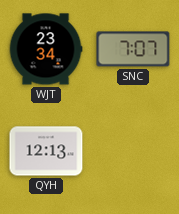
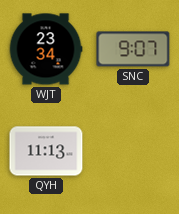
SNC: 7:07 -> 9:07
QYH: 12:13 -> 11:13
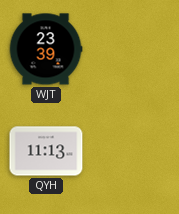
WJT: 23:34 -> 23:39
SNC: 9:07 -> none
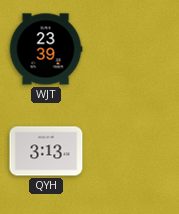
QYH: 11:13 -> 3:13
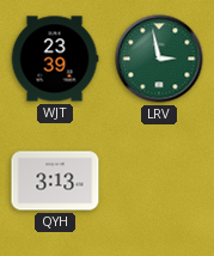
LRV: none -> 2:58
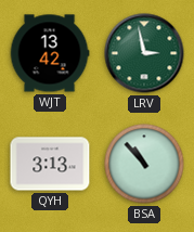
WJT: 23:39 -> 13:42
BSA: none -> 10:53
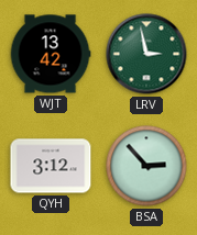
QYH: 3:13 -> 3:12
BSA: 10:53 -> 2:53
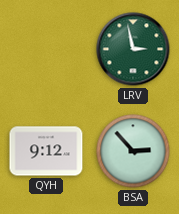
WJT: 13:42 -> none
QYH: 3:12 -> 9:12
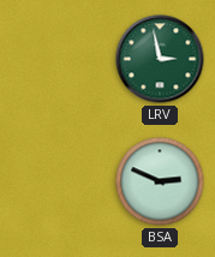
QYH: 9:12 -> none
BSA: 2:53 -> 2:49
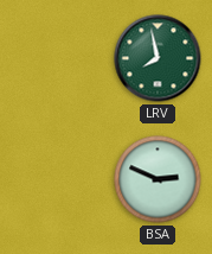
LRV: 2:58 -> 7:58
